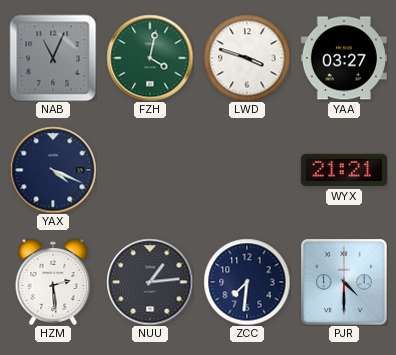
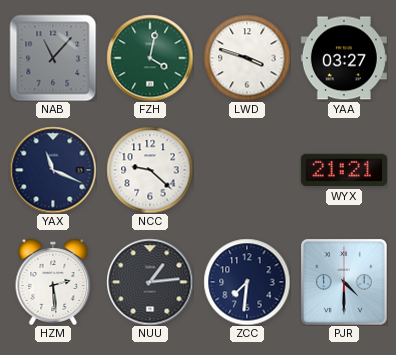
NAB: 11:04 -> 11:07
YAX: 4:19 -> 11:19
NCC: none -> 9:22
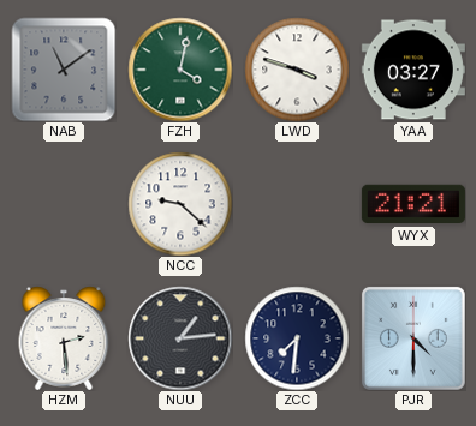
NAB: 11:07 -> 11:09
YAX: 11:19 -> none
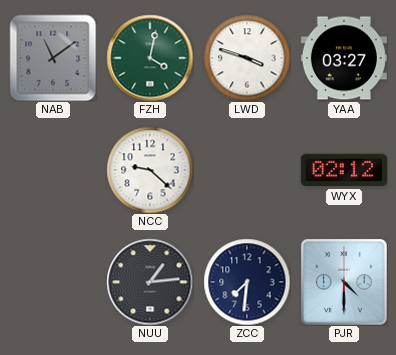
WYX: 21:21 -> 02:12
HZM: 2:29 -> none
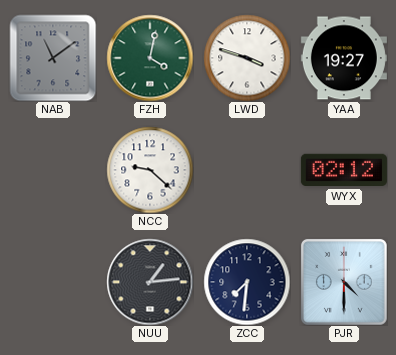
YAA: 03:27 -> 19:27
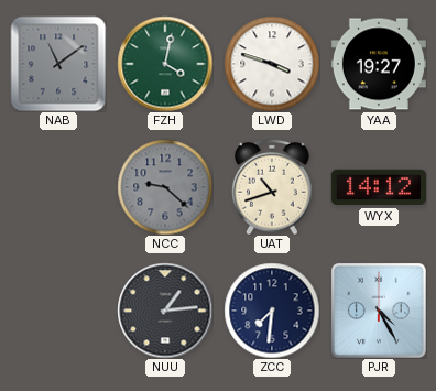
NCC dial: white -> grey
UAT: none -> 10:42
WYX: 02:12 -> 14:12
PJR: 4:30 -> 4:25
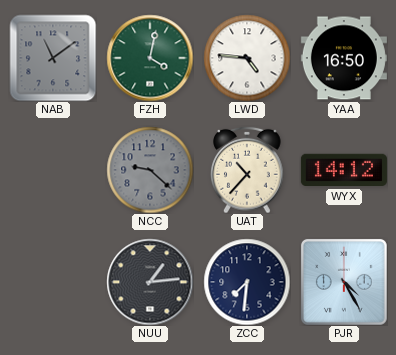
LWD: 3:48 -> 4:46
YAA: 19:27 -> 16:50
UAT: 10:42 -> 10:37
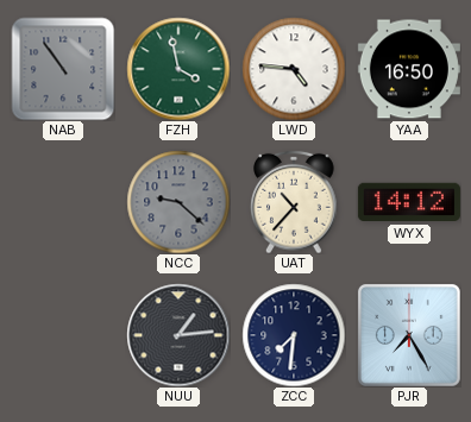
NAB: 11:09 -> 10:54
FZH: 4:02 -> 3:58
PJR: 4:25 -> 7:25
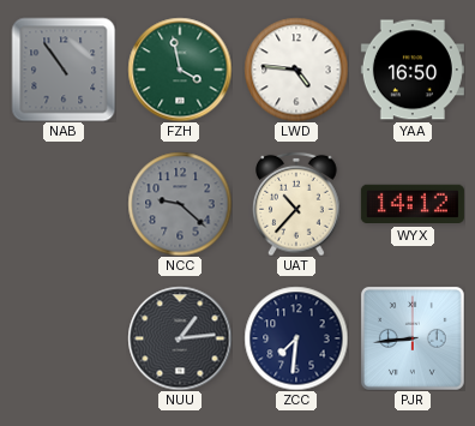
PJR: 7:25 -> 8:44
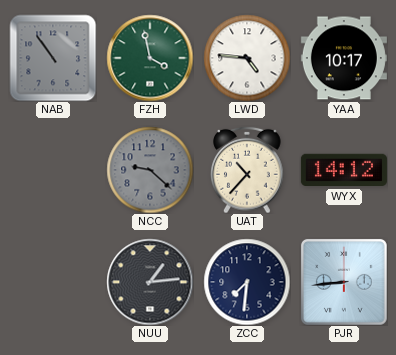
YAA: 16:50 -> 10:17
